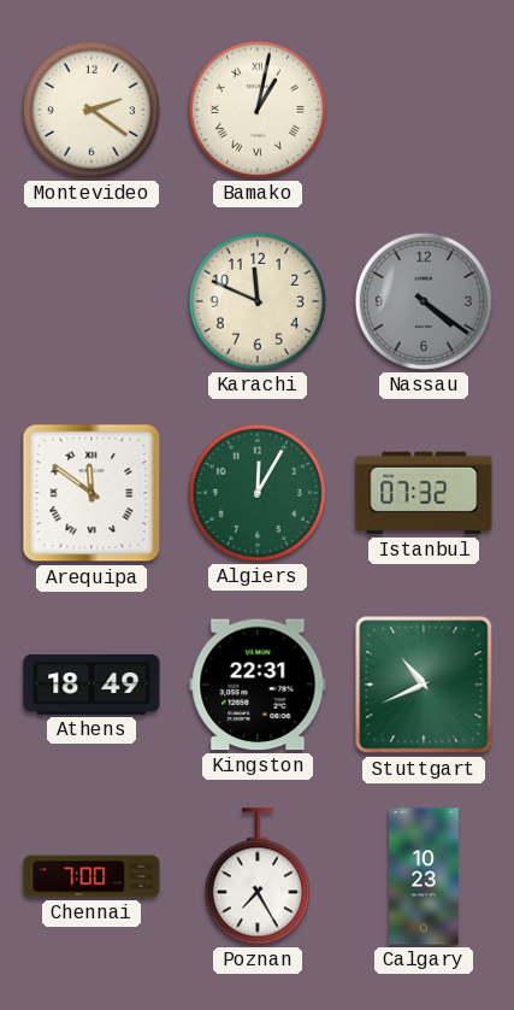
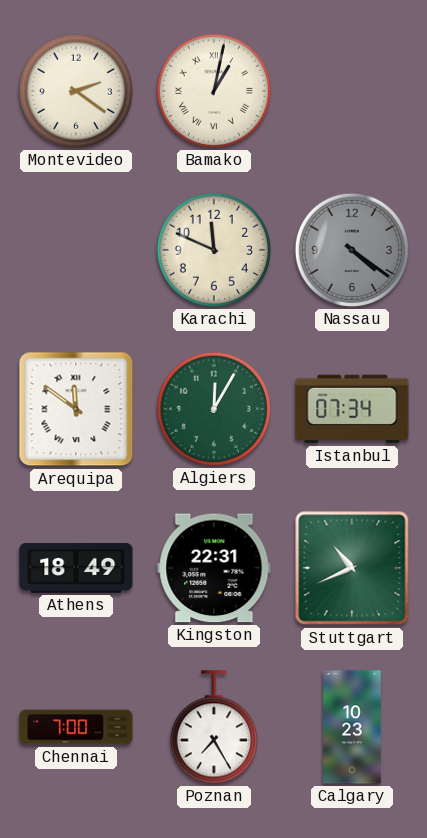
Istanbul: 07:32 -> 07:34
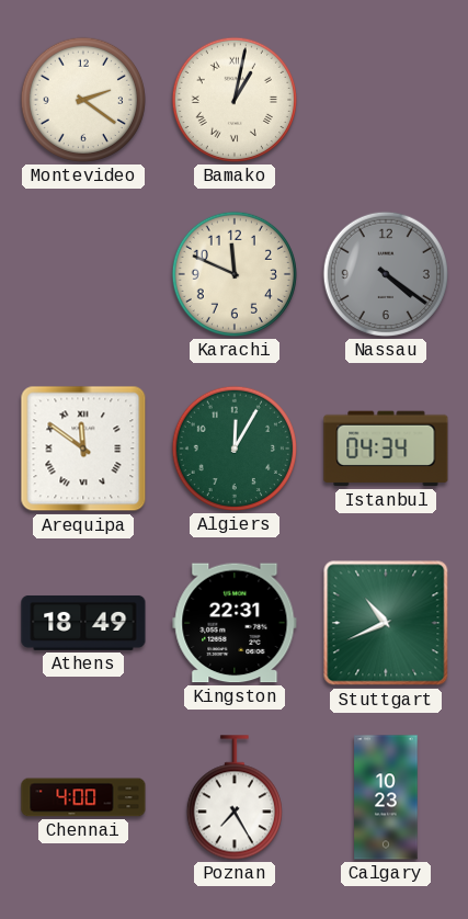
Istanbul: 07:34 -> 04:34
Chennai: 7:00 -> 4:00
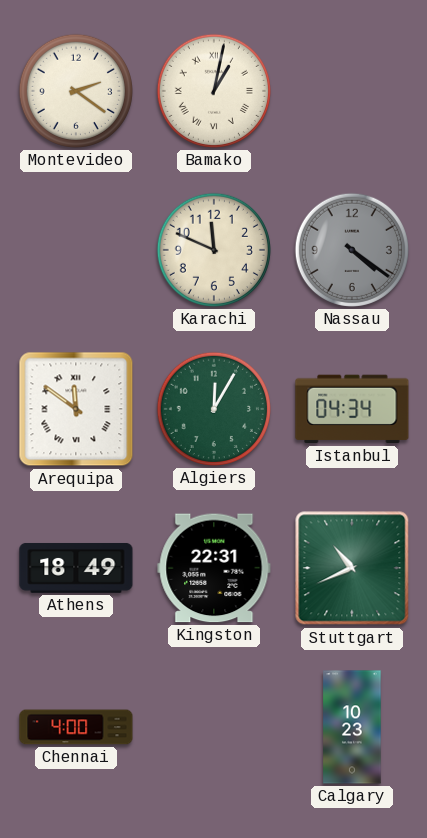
Poznan: 7:25 -> none
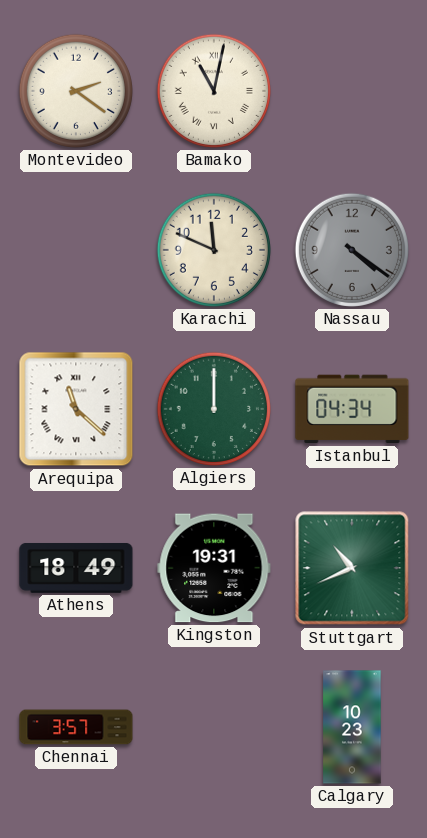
Bamako: 1:02 -> 11:02
Arequipa: 11:51 -> 11:22
Algiers: 12:05 -> 12:00
Kingston: 22:31 -> 19:31
Chennai: 4:00 -> 3:57
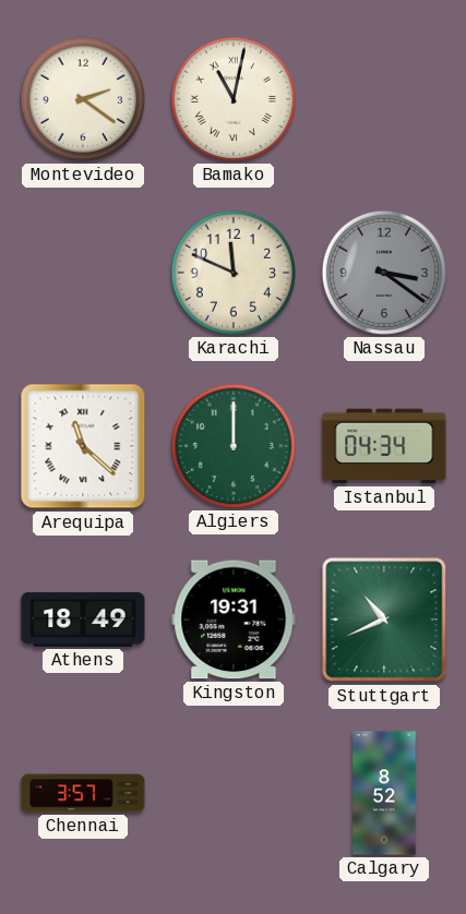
Nassau: 4:21 -> 3:21
Calgary: 10:23 -> 8:52
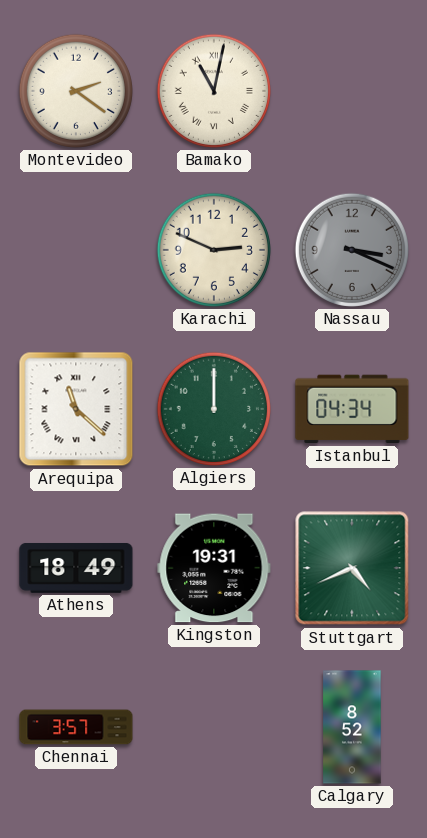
Karachi: 11:49 -> 2:49
Nassau: 3:21 -> 3:19
Stuttgart: 10:41 -> 4:41
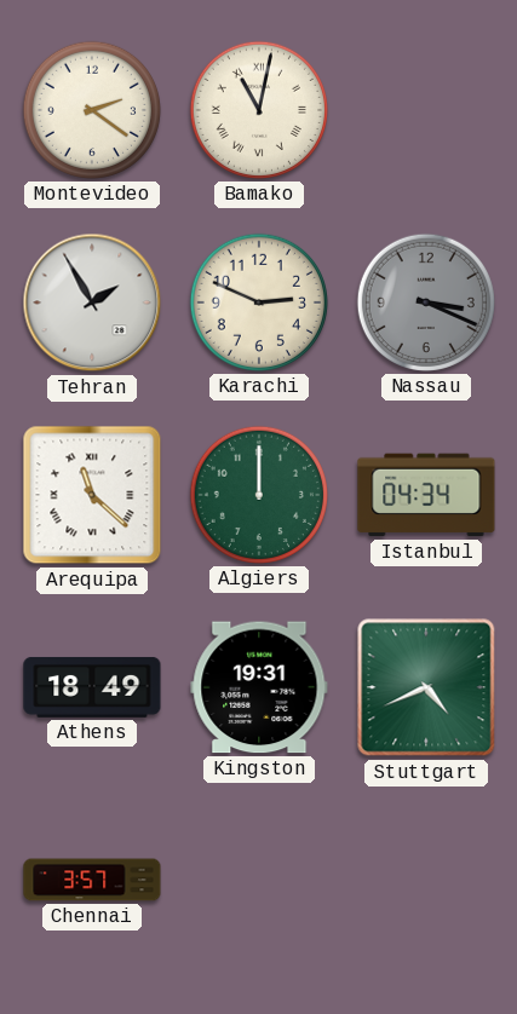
Tehran: none -> 1:55
Calgary: 8:52 -> none
